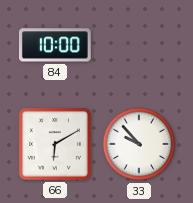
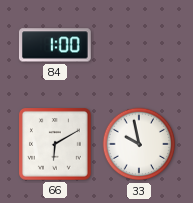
84: 10:00 -> 1:00
33: 9:53 -> 9:58
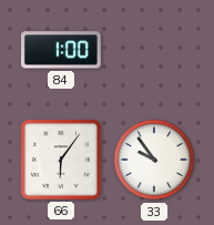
66: 6:10 -> 6:06
33: 9:58 -> 9:54
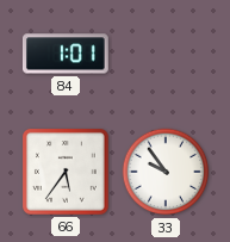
84: 1:00 -> 1:01
66: 6:06 -> 5:36
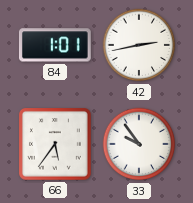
42: none -> 2:43
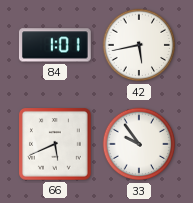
42: 2:43 -> 5:43
66: 5:36 -> 5:41
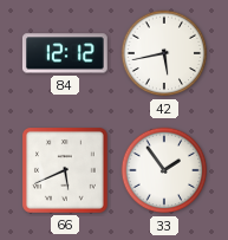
84: 1:01 -> 12:12
33: 9:54 -> 1:54
